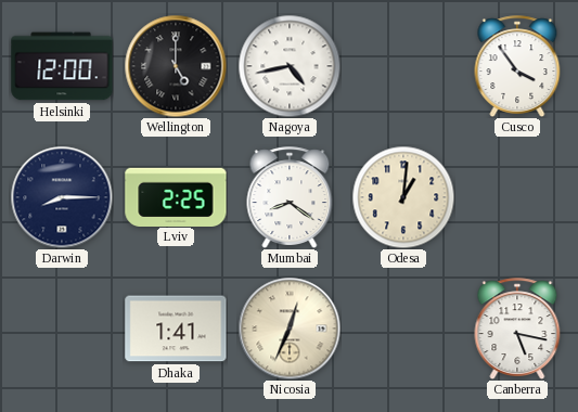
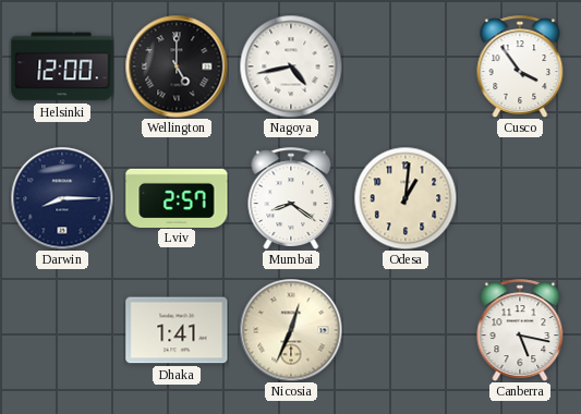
Lviv: 2:25 -> 2:57
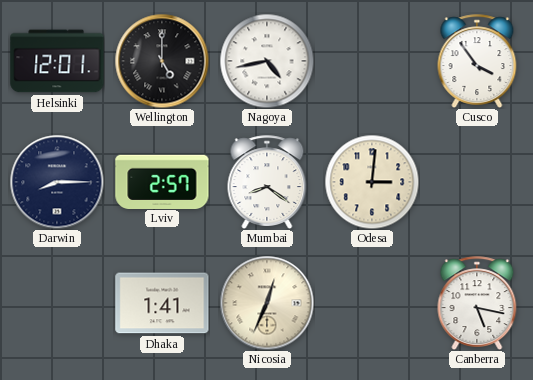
Helsinki: 12:00 -> 12:01
Odesa: 1:01 -> 3:01
